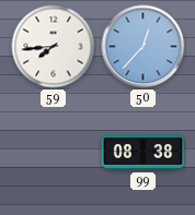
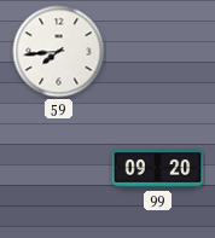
50: 12:37 -> none
99: 08:38 -> 09:20
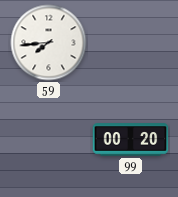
99: 09:20 -> 00:20
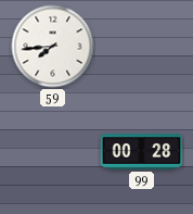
99: 00:20 -> 00:28
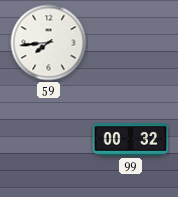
99: 00:28 -> 00:32
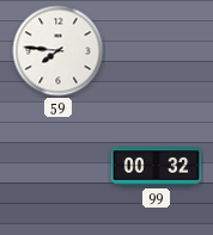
59: 7:44 -> 7:46
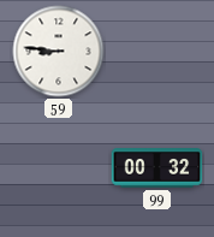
59: 7:46 -> 8:46
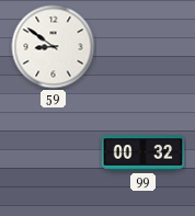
59: 8:46 -> 8:51
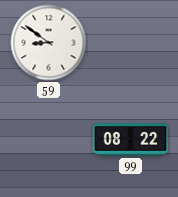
99: 00:32 -> 08:22
